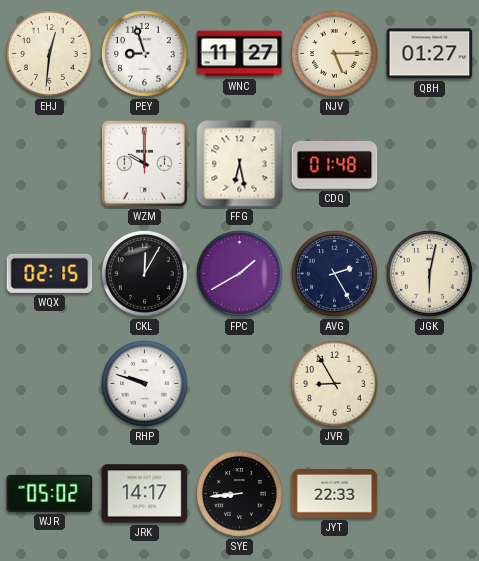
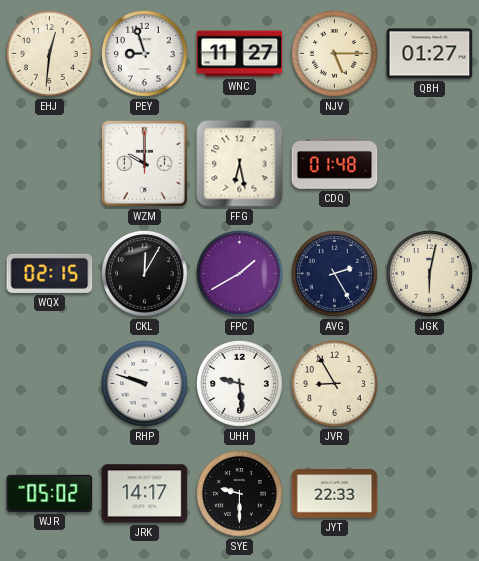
UHH: none -> 9:29
SYE: 8:44 -> 9:30
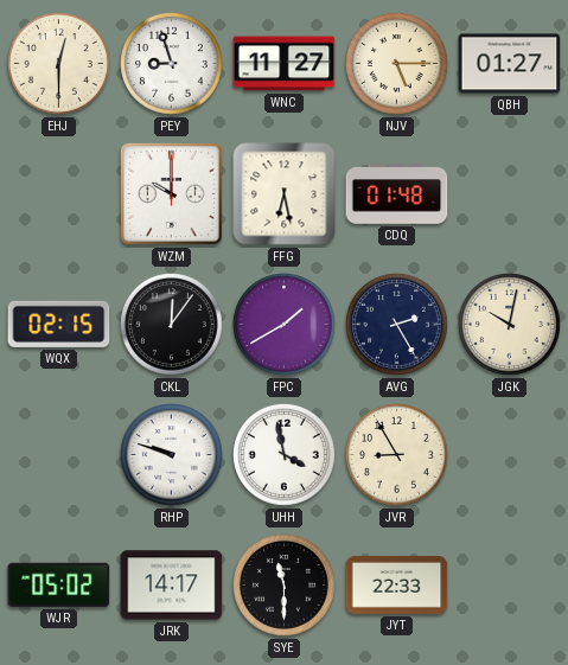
EHJ: 12:31 -> 12:30
CKL: 12:05 -> 12:06
JGK: 6:02 -> 10:02
UHH: 9:29 -> 3:58
SYE: 9:30 -> 11:30
